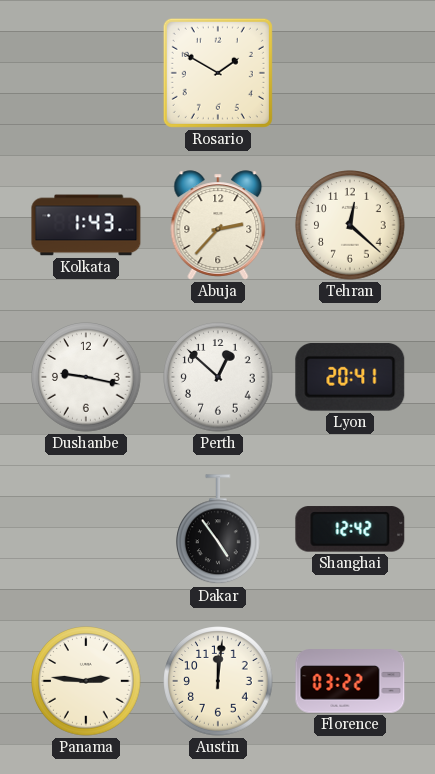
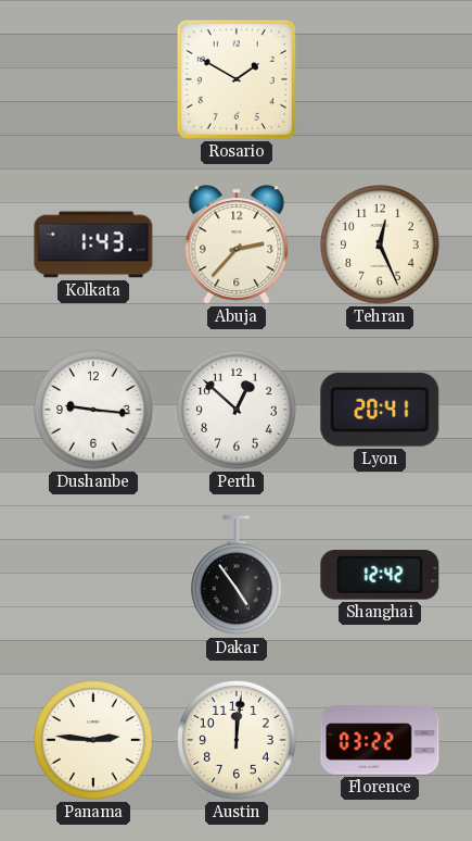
Tehran: 12:22 -> 12:26
Dushanbe: 9:17 -> 9:16
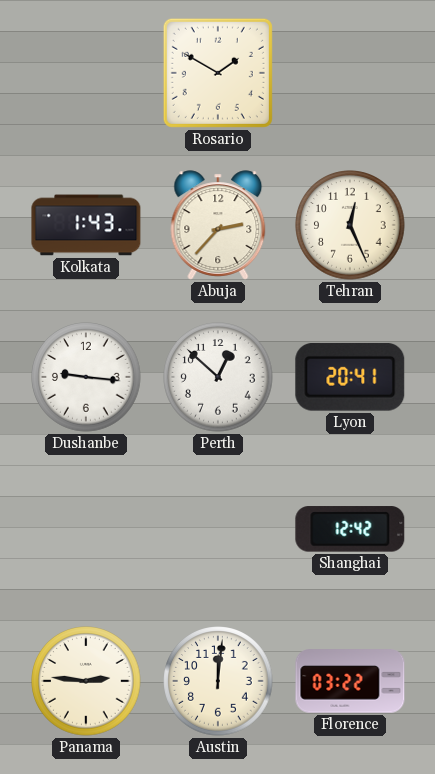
Dakar: 4:54 -> none
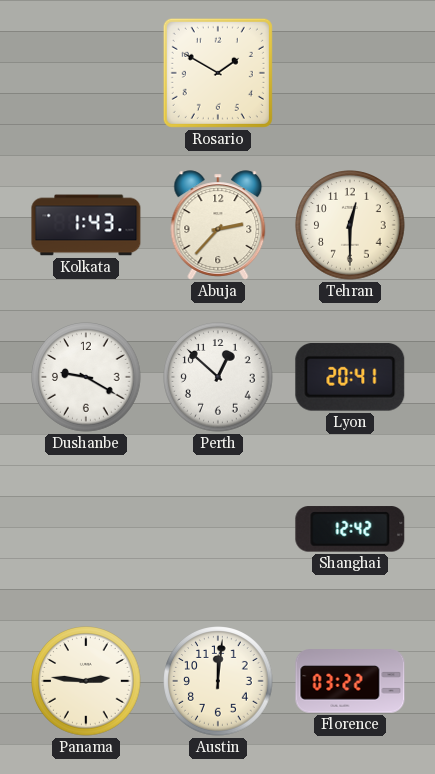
Tehran: 12:26 -> 12:30
Dushanbe: 9:16 -> 9:20
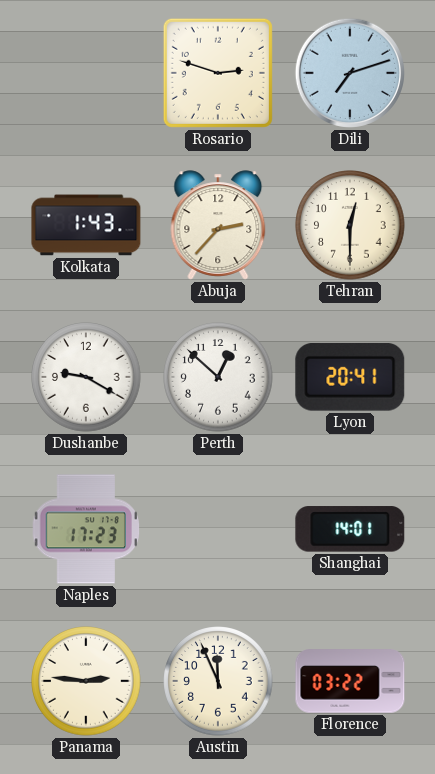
Rosario: 1:50 -> 2:48
Dili: none -> 7:12
Naples: none -> 17:23
Shanghai: 12:42 -> 14:01
Austin: 12:01 -> 11:56
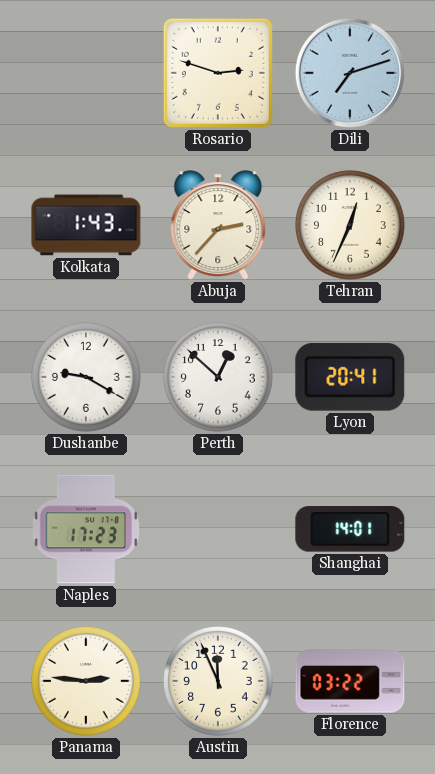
Tehran: 12:30 -> 12:34
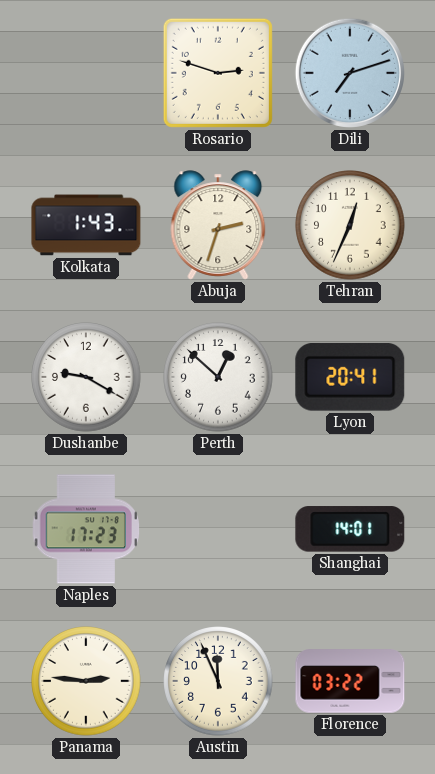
Abuja: 2:37 -> 2:33
